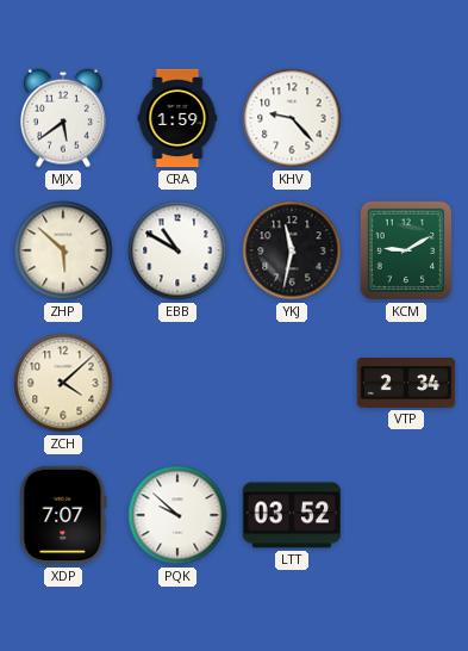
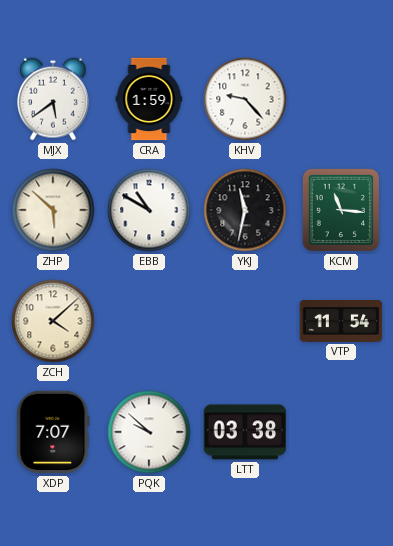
KCM: 9:10 -> 11:16
VTP: 2:34 -> 11:54
LTT: 03:52 -> 03:38
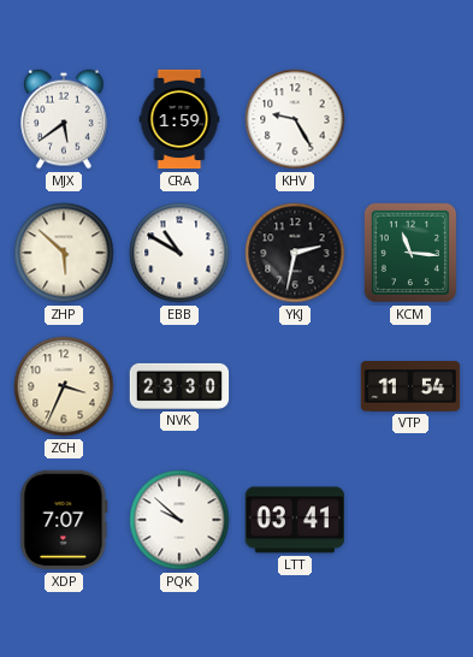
KHV: 9:23 -> 9:25
YKJ: 11:32 -> 2:32
ZCH: 4:08 -> 3:34
NVK: none -> 23:30
LTT: 03:38 -> 03:41
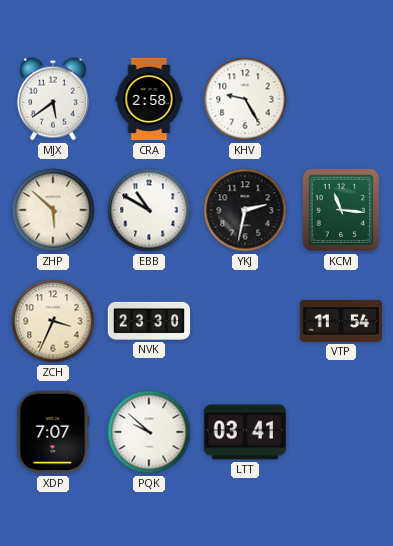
CRA: 1:59 -> 2:58
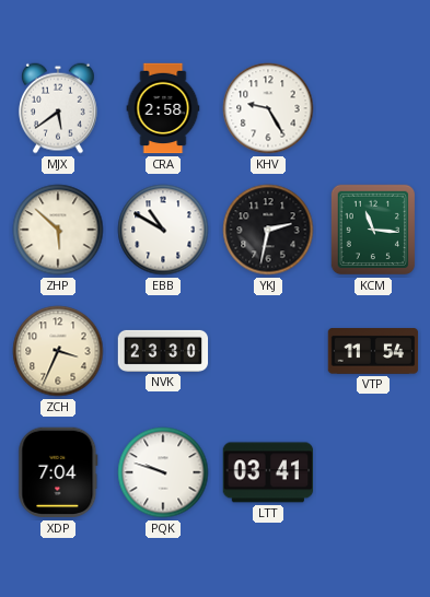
XDP: 7:07 -> 7:04
PQK: 9:52 -> 9:48
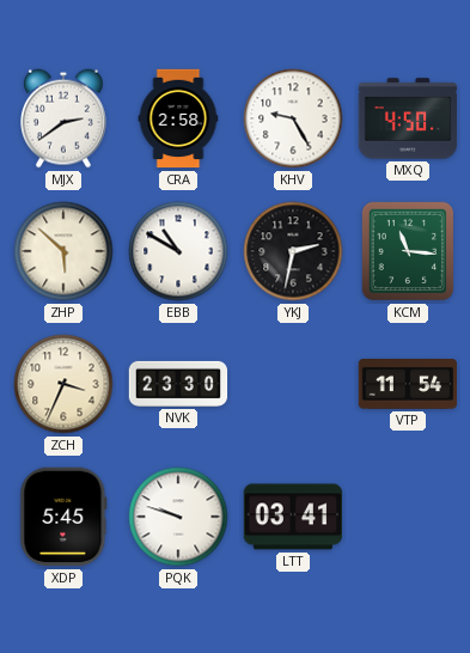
MJX: 5:39 -> 2:39
MXQ: none -> 4:50
XDP: 7:04 -> 5:45
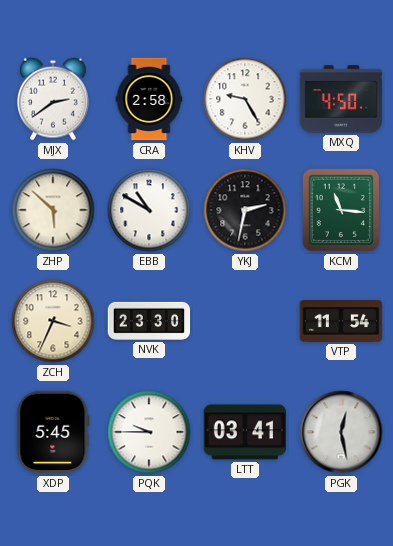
PQK: 9:48 -> 9:45
PGK: none -> 12:28
